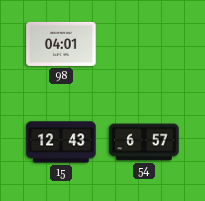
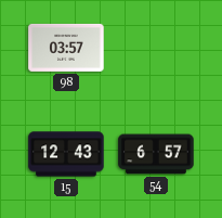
98: 04:01 -> 03:57
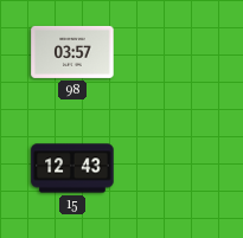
54: 6:57 -> none
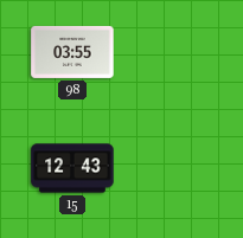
98: 03:57 -> 03:55
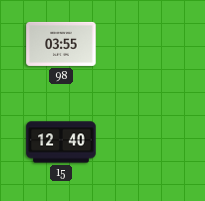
15: 12:43 -> 12:40
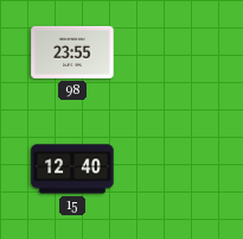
98: 03:55 -> 23:55
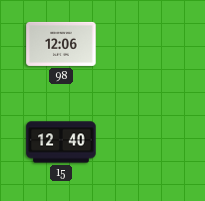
98: 23:55 -> 12:06
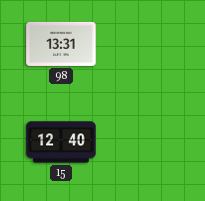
98: 12:06 -> 13:31
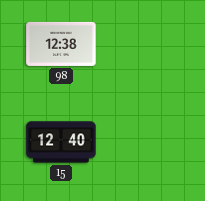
98: 13:31 -> 12:38
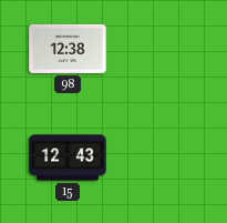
15: 12:40 -> 12:43
